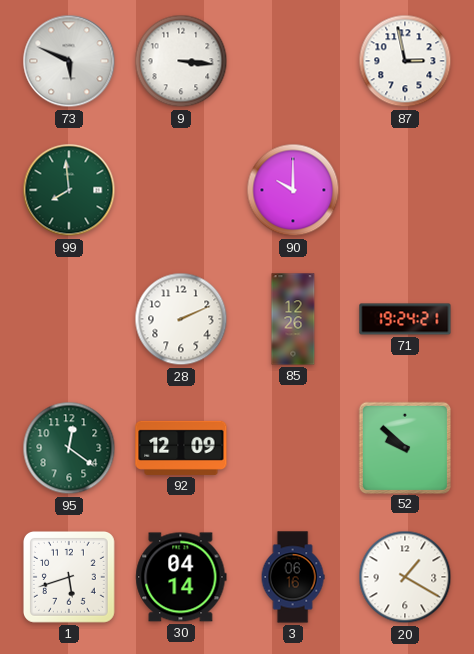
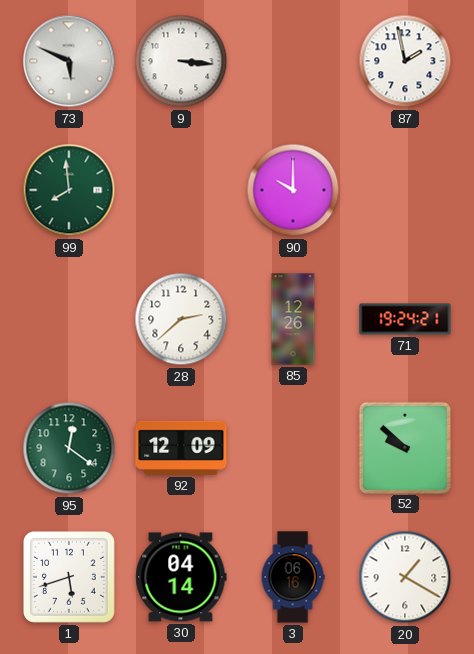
87: 2:58 -> 1:58
28: 2:11 -> 2:38
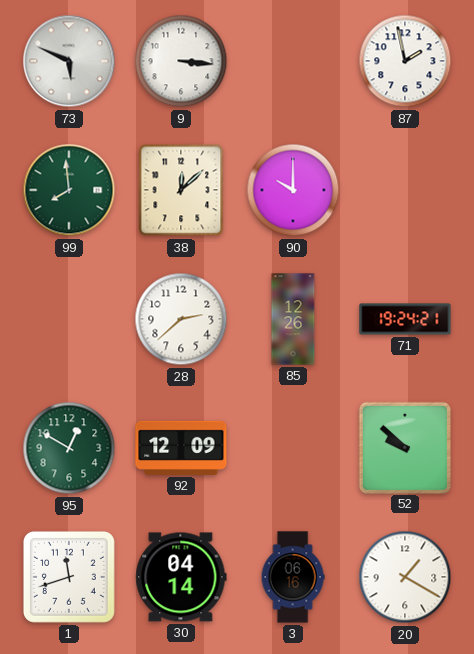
38: none -> 12:08
95: 12:21 -> 12:50
1: 5:42 -> 11:42
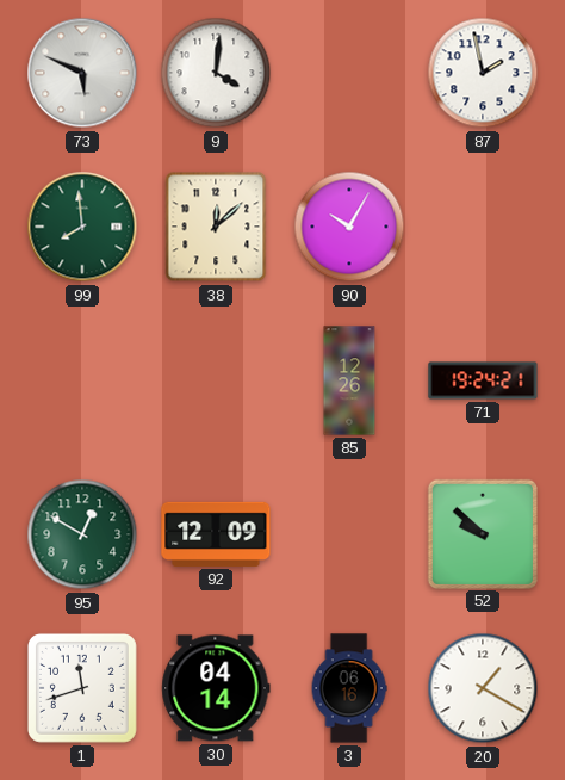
9: 3:16 -> 4:01
90: 10:00 -> 10:05
28: 2:38 -> none
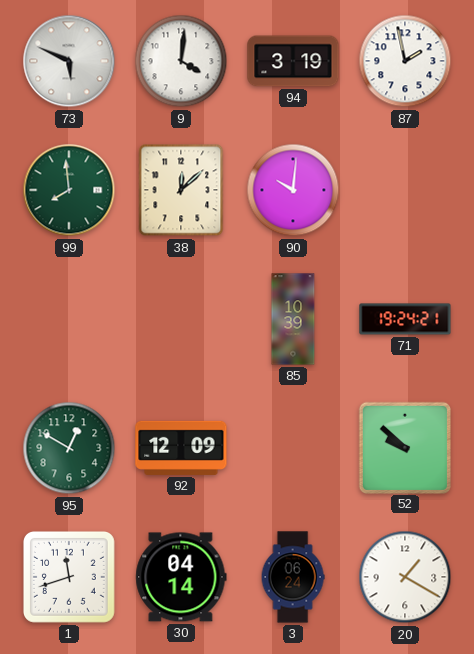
94: none -> 3:19
90: 10:05 -> 10:01
85: 12:26 -> 10:39
3: 06:16 -> 06:24
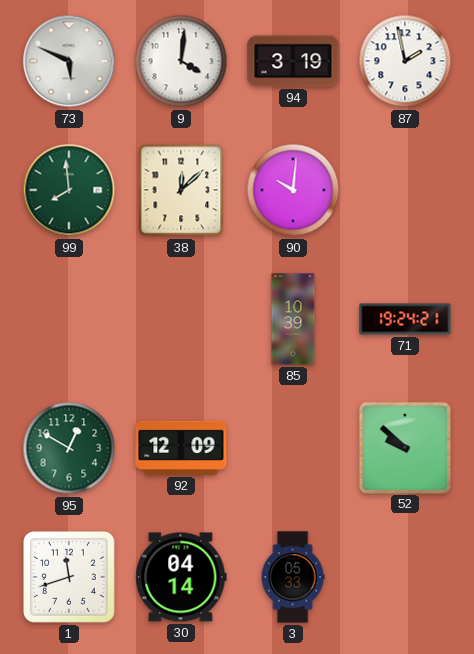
3: 06:24 -> 05:33
20: 1:20 -> none
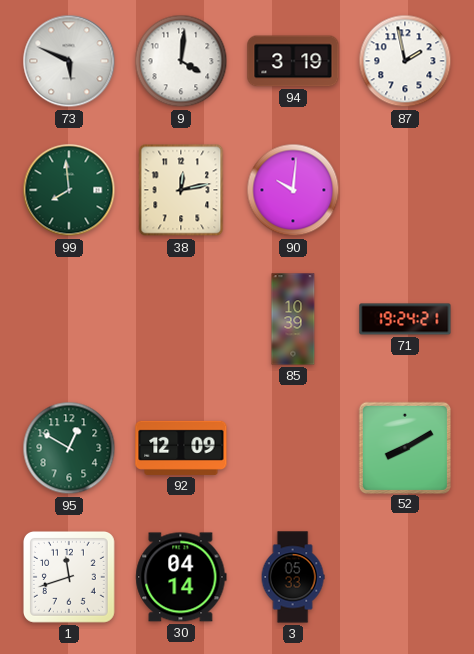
38: 12:08 -> 12:13
52: 9:52 -> 8:10
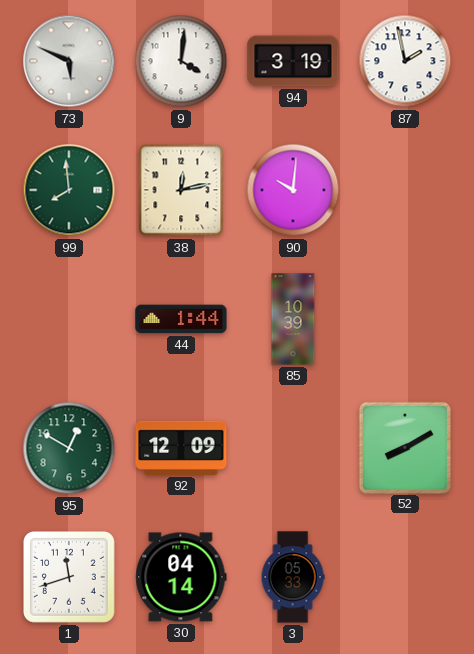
44: none -> 1:44
71: 19:24 -> none
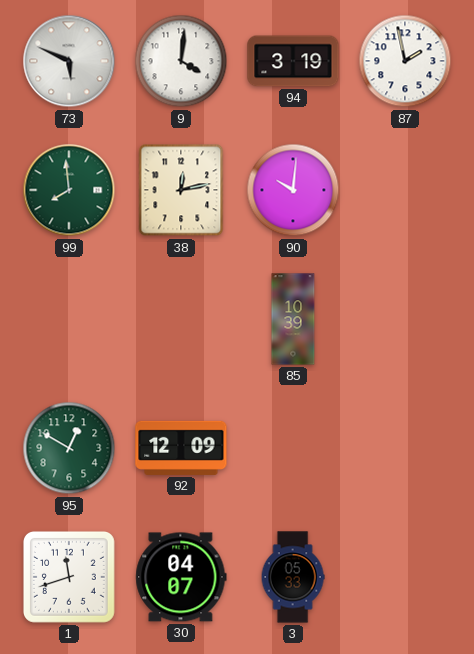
44: 1:44 -> none
52: 8:10 -> none
30: 04:14 -> 04:07
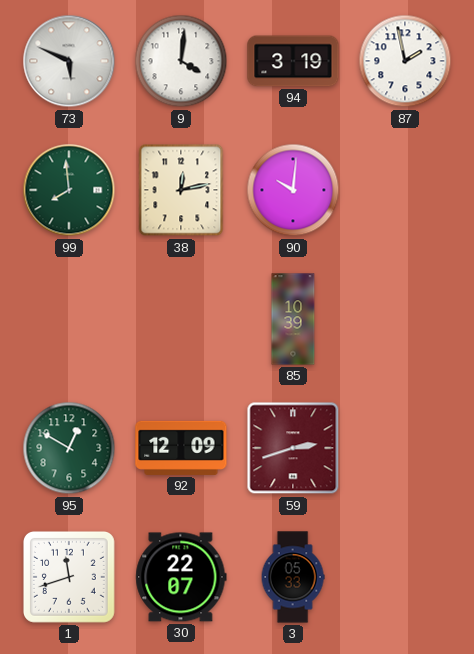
59: none -> 2:42
30: 04:07 -> 22:07
